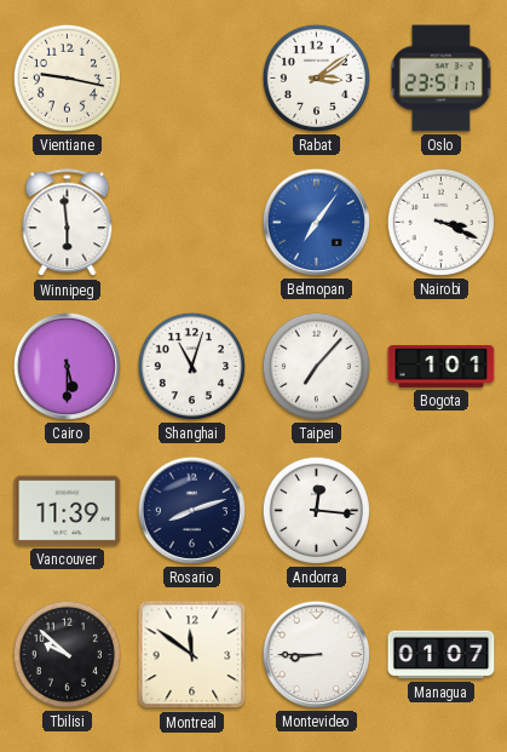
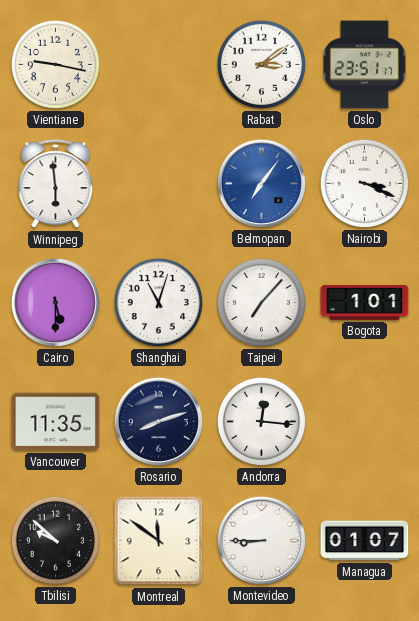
Vancouver: 11:39 -> 11:35
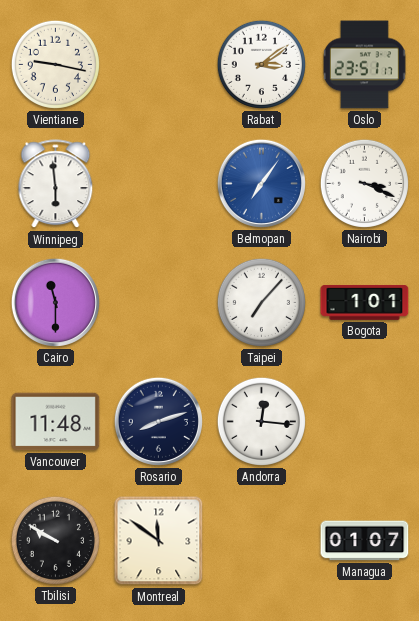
Cairo: 5:30 -> 11:30
Shanghai: 11:03 -> none
Vancouver: 11:35 -> 11:48
Tbilisi: 9:52 -> 9:50
Montevideo: 8:45 -> none
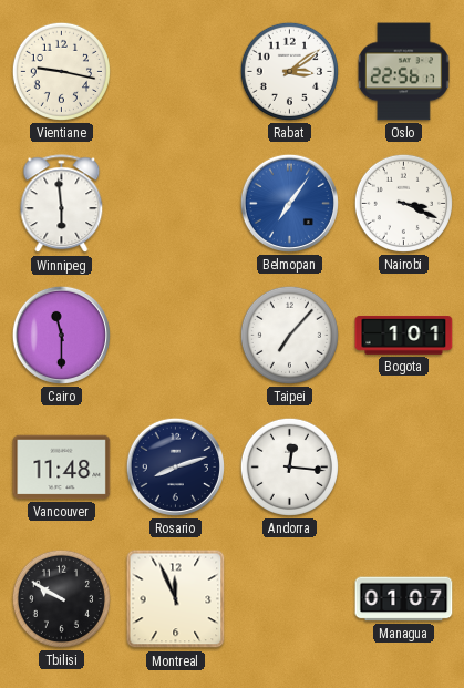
Oslo: 23:51 -> 22:56
Montreal: 11:51 -> 11:56
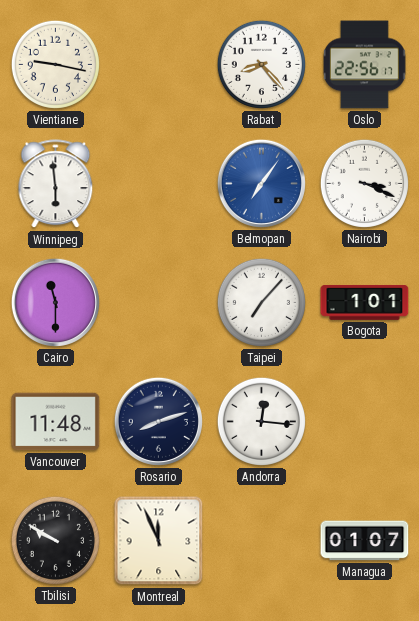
Rabat: 3:09 -> 8:23
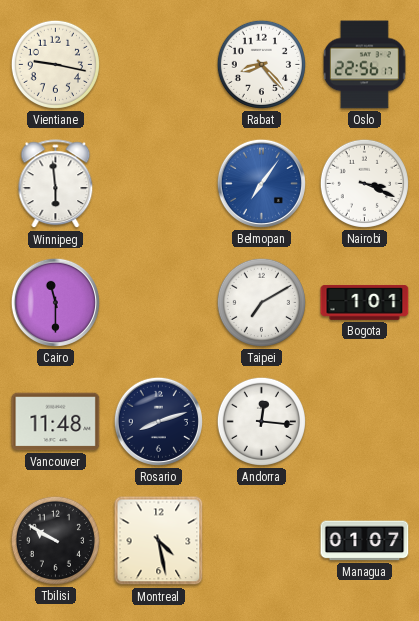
Taipei: 7:07 -> 7:10
Montreal: 11:56 -> 4:28
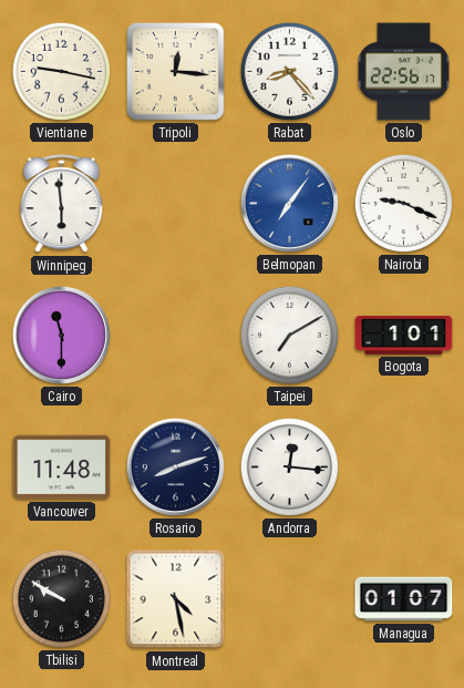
Tripoli: none -> 12:16
Nairobi: 3:19 -> 9:19
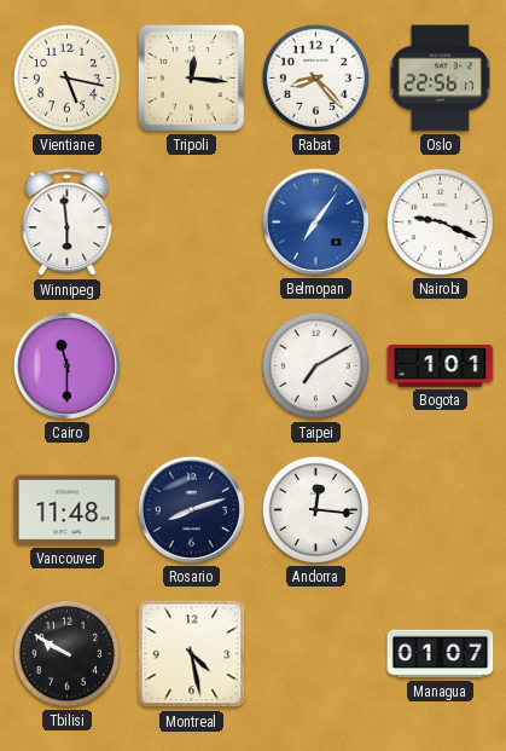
Vientiane: 9:17 -> 5:17
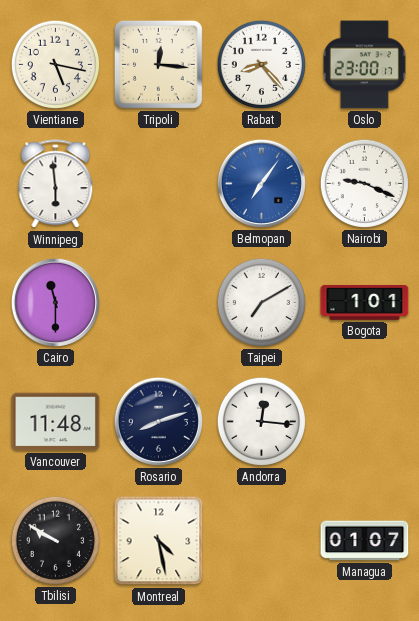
Oslo: 22:56 -> 23:00
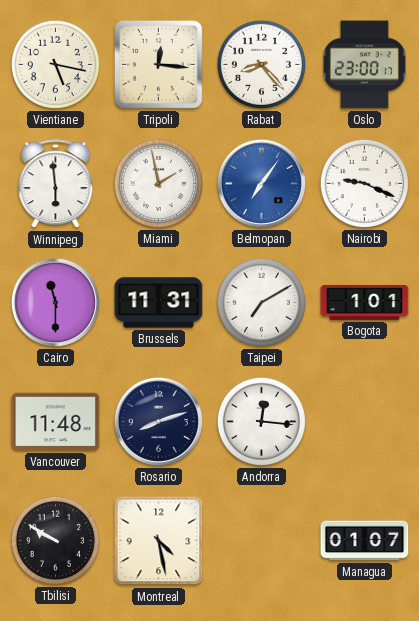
Miami: none -> 1:58
Brussels: none -> 11:31
